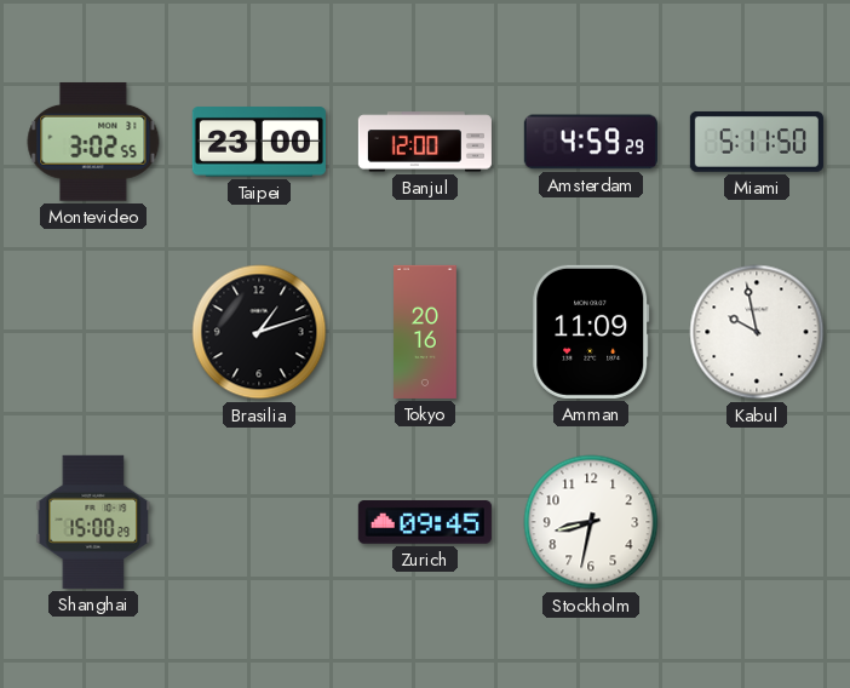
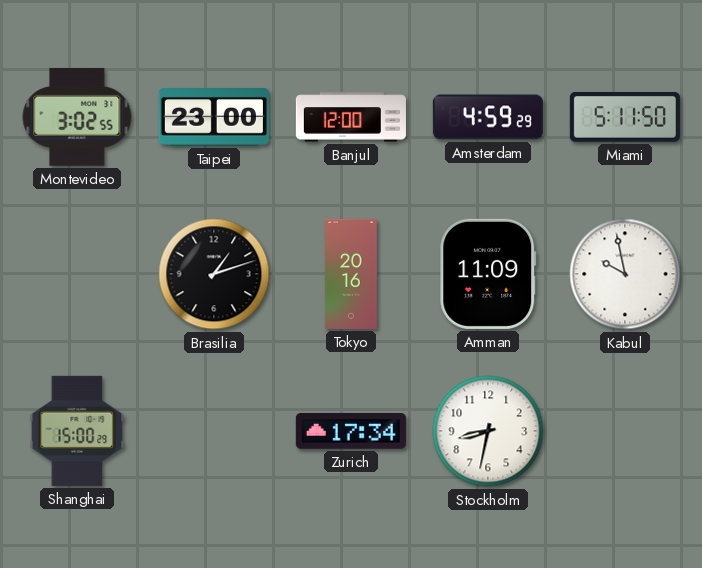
Zurich: 09:45 -> 17:34
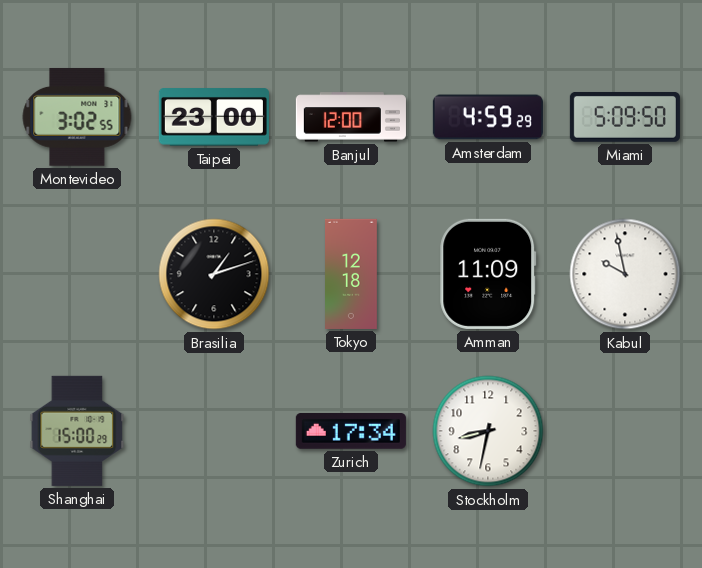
Miami: 5:11 -> 5:09
Tokyo: 20:16 -> 12:18
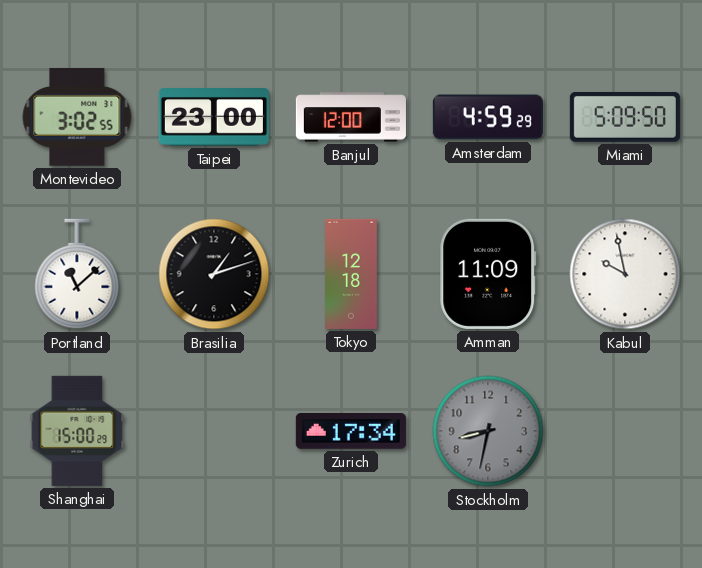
Portland: none -> 11:08
Stockholm dial: white -> grey
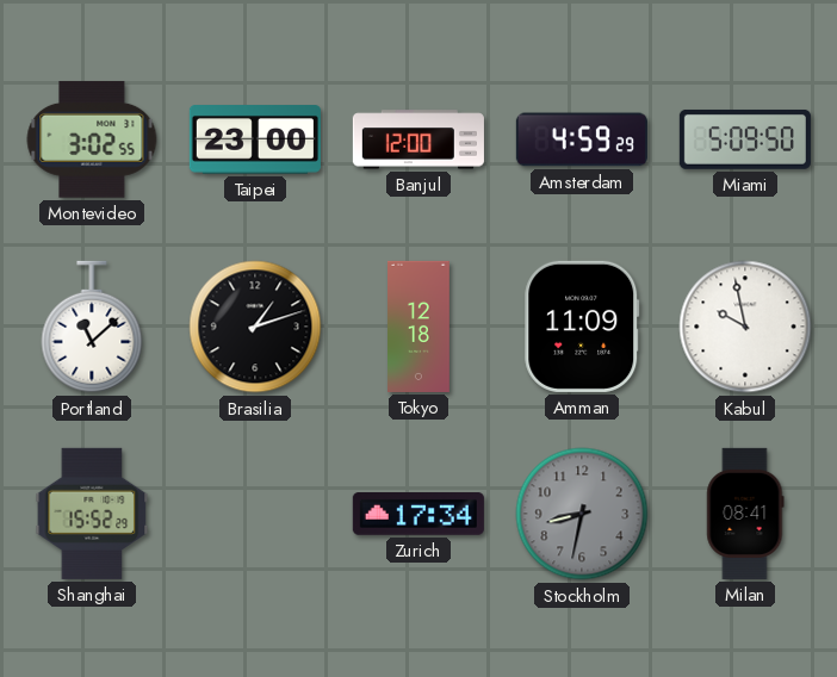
Shanghai: 15:00 -> 15:52
Milan: none -> 08:41
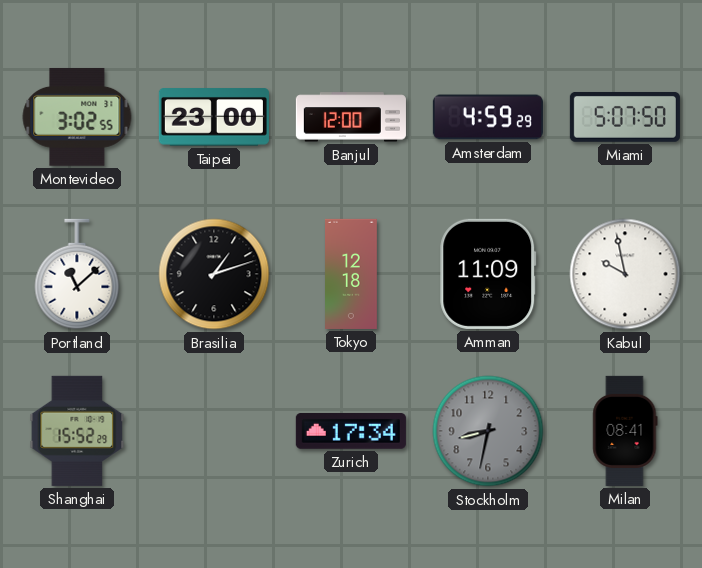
Miami: 5:09 -> 5:07
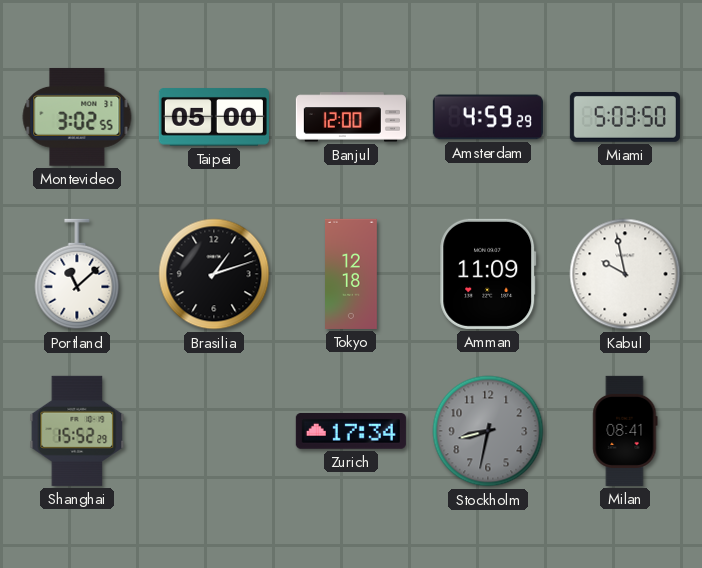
Taipei: 23:00 -> 05:00
Miami: 5:07 -> 5:03
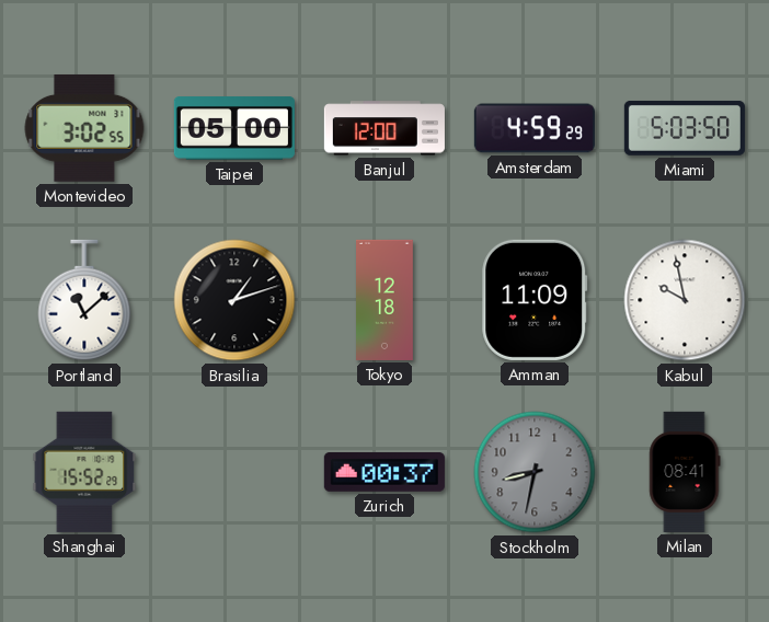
Zurich: 17:34 -> 00:37
